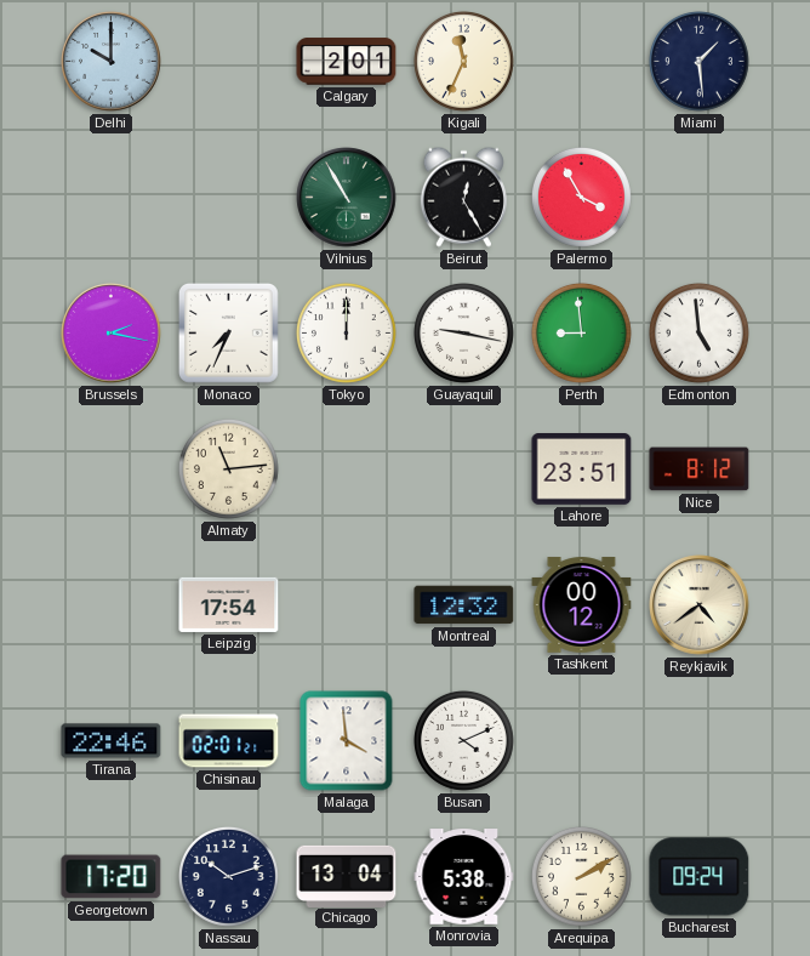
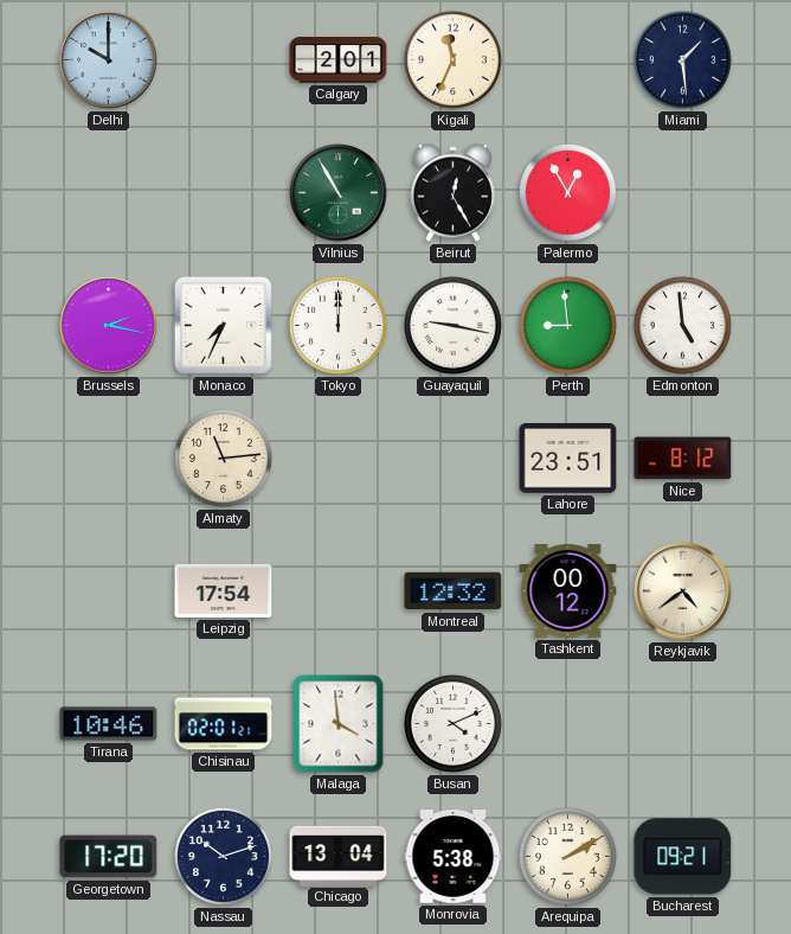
Palermo: 3:55 -> 12:55
Tirana: 22:46 -> 10:46
Bucharest: 09:24 -> 09:21
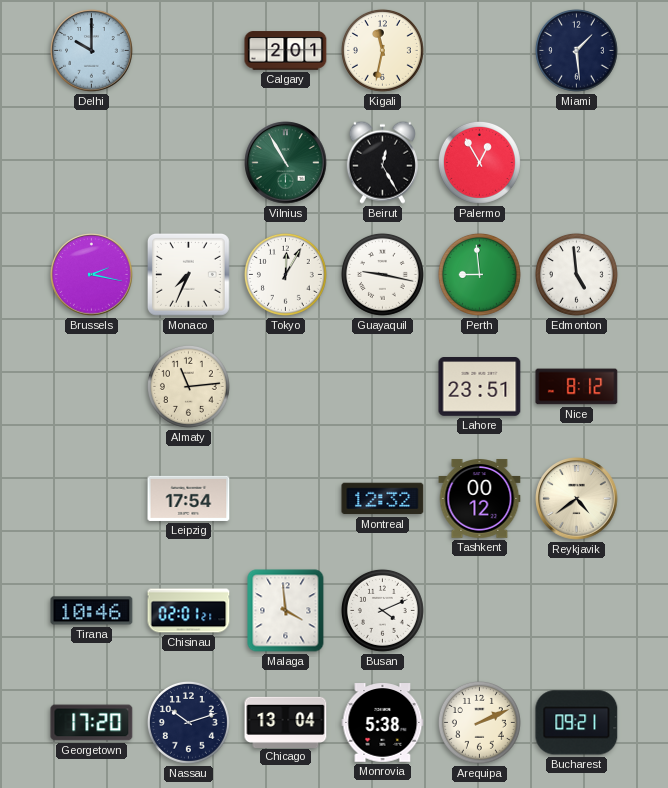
Kigali: 11:34 -> 11:32
Tokyo: 12:00 -> 12:05
Arequipa: 2:10 -> 2:11
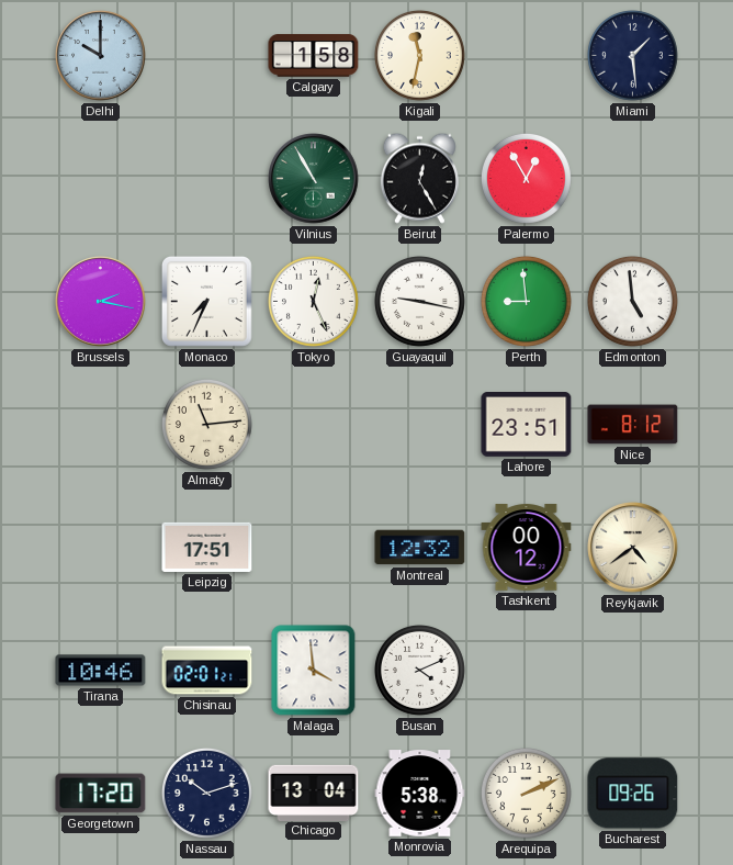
Calgary: 2:01 -> 1:58
Tokyo: 12:05 -> 12:26
Leipzig: 17:54 -> 17:51
Bucharest: 09:21 -> 09:26
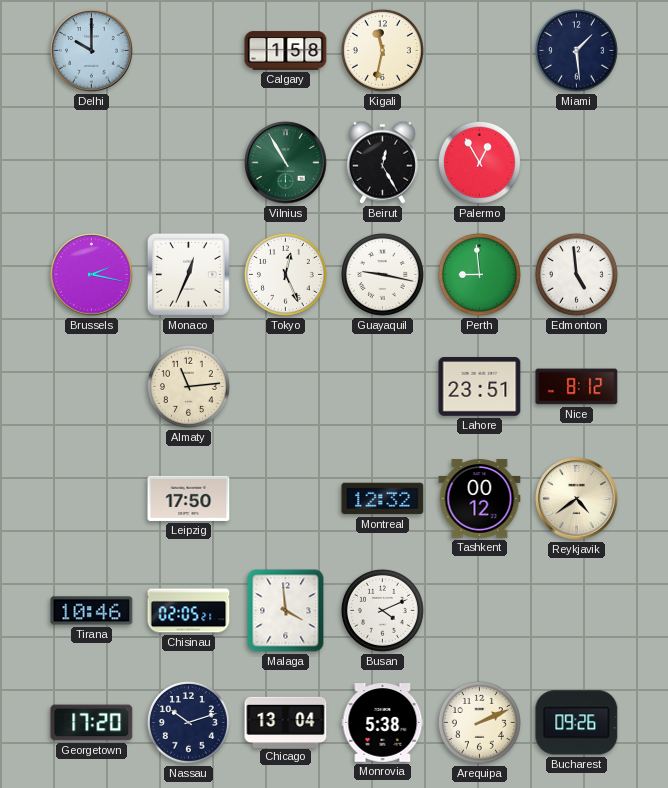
Monaco: 7:34 -> 12:34
Leipzig: 17:51 -> 17:50
Chisinau: 02:01 -> 02:05
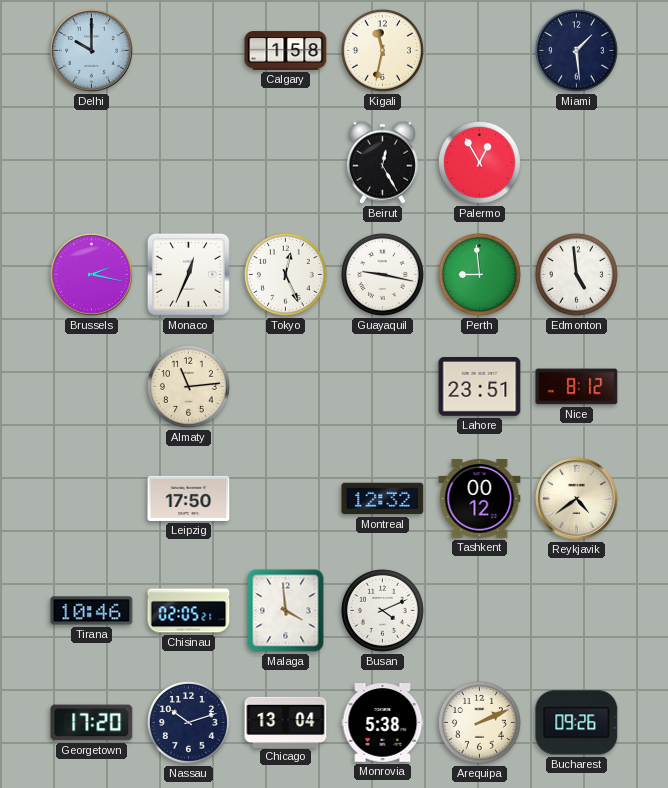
Vilnius: 10:55 -> none
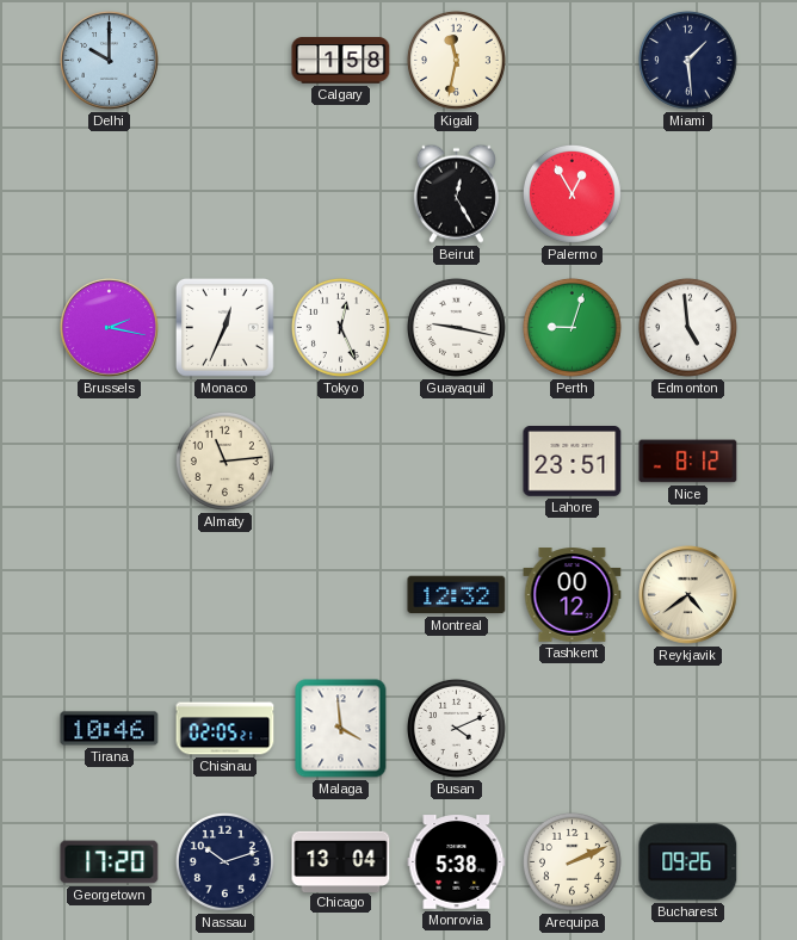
Perth: 8:59 -> 9:03
Leipzig: 17:50 -> none
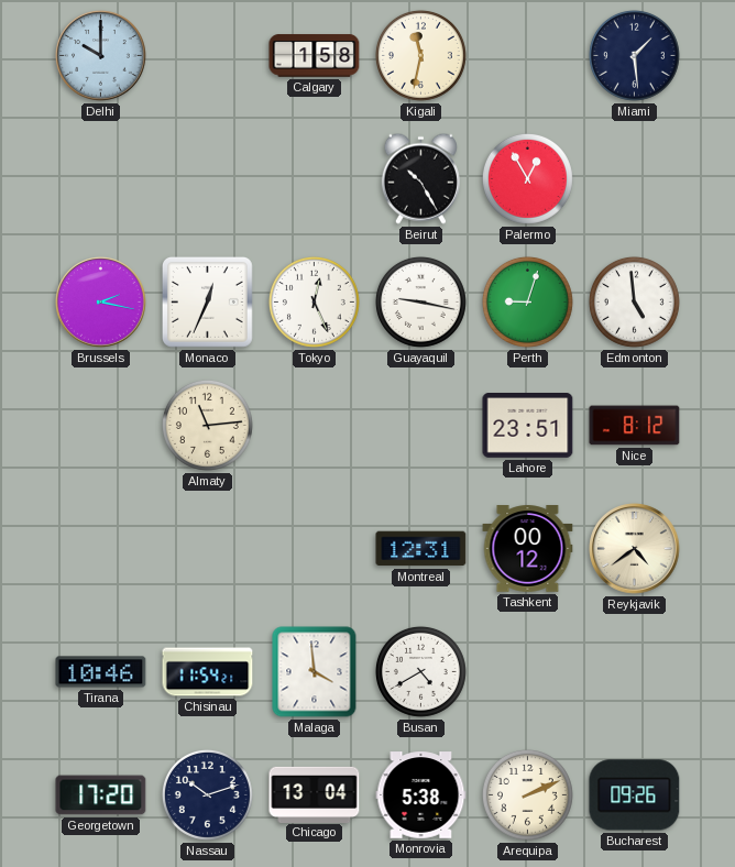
Beirut: 12:25 -> 10:25
Montreal: 12:32 -> 12:31
Chisinau: 02:05 -> 11:54
Busan: 4:11 -> 4:40
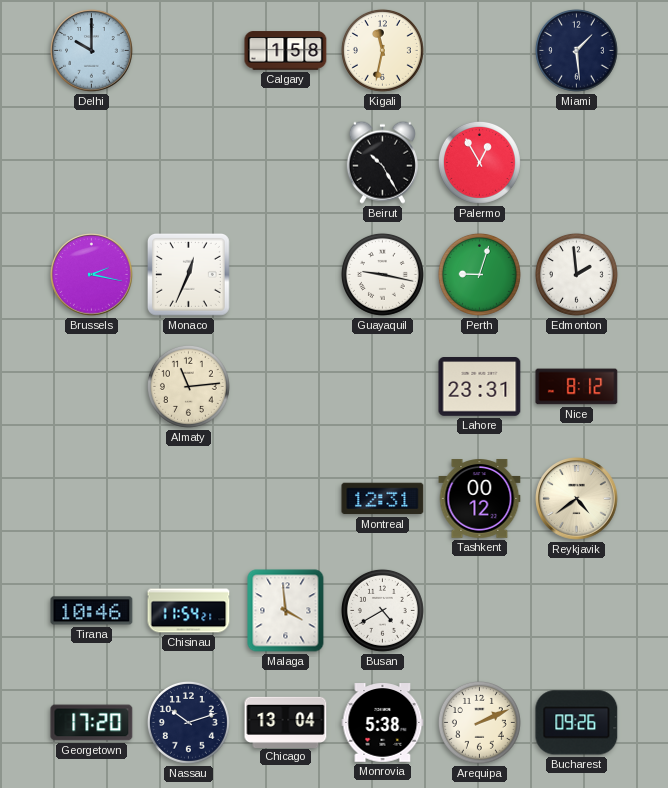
Tokyo: 12:26 -> none
Edmonton: 4:59 -> 1:59
Lahore: 23:51 -> 23:31
